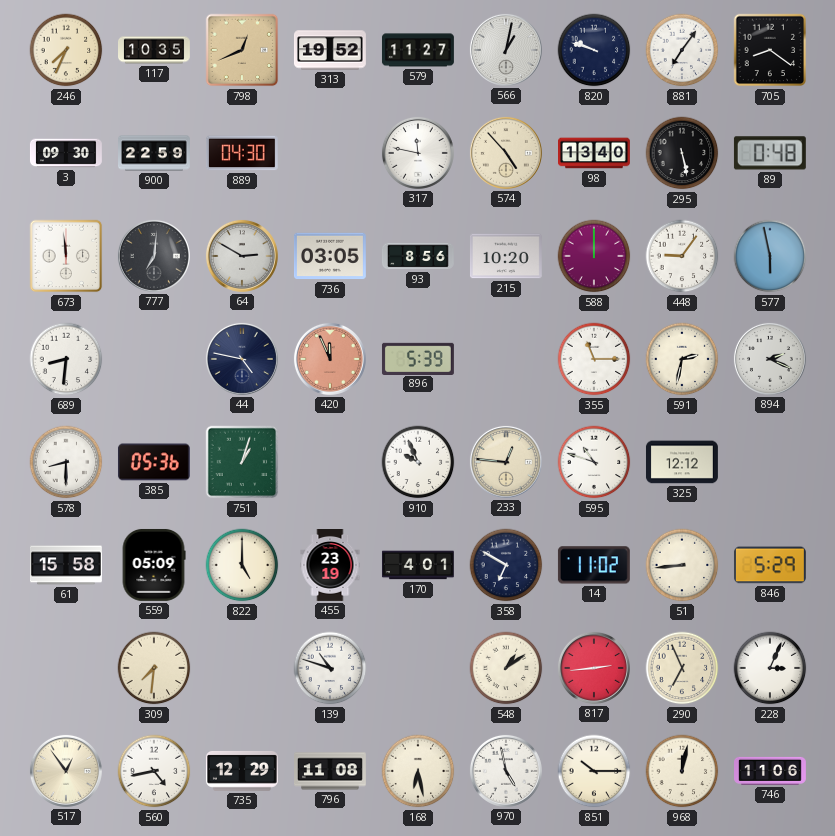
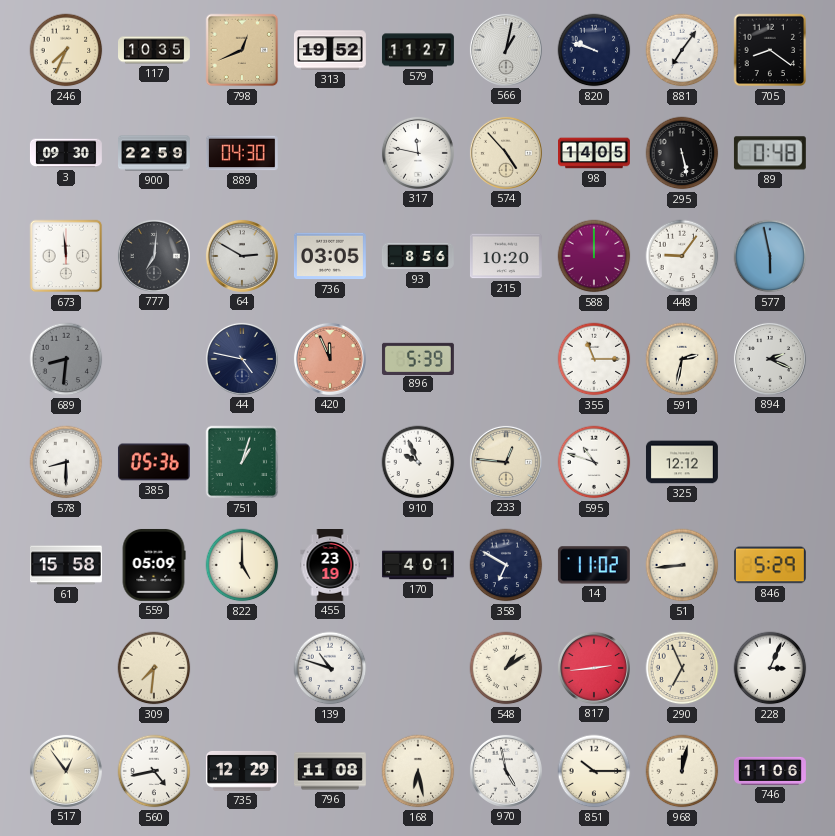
98: 13:40 -> 14:05
689 dial: white -> grey
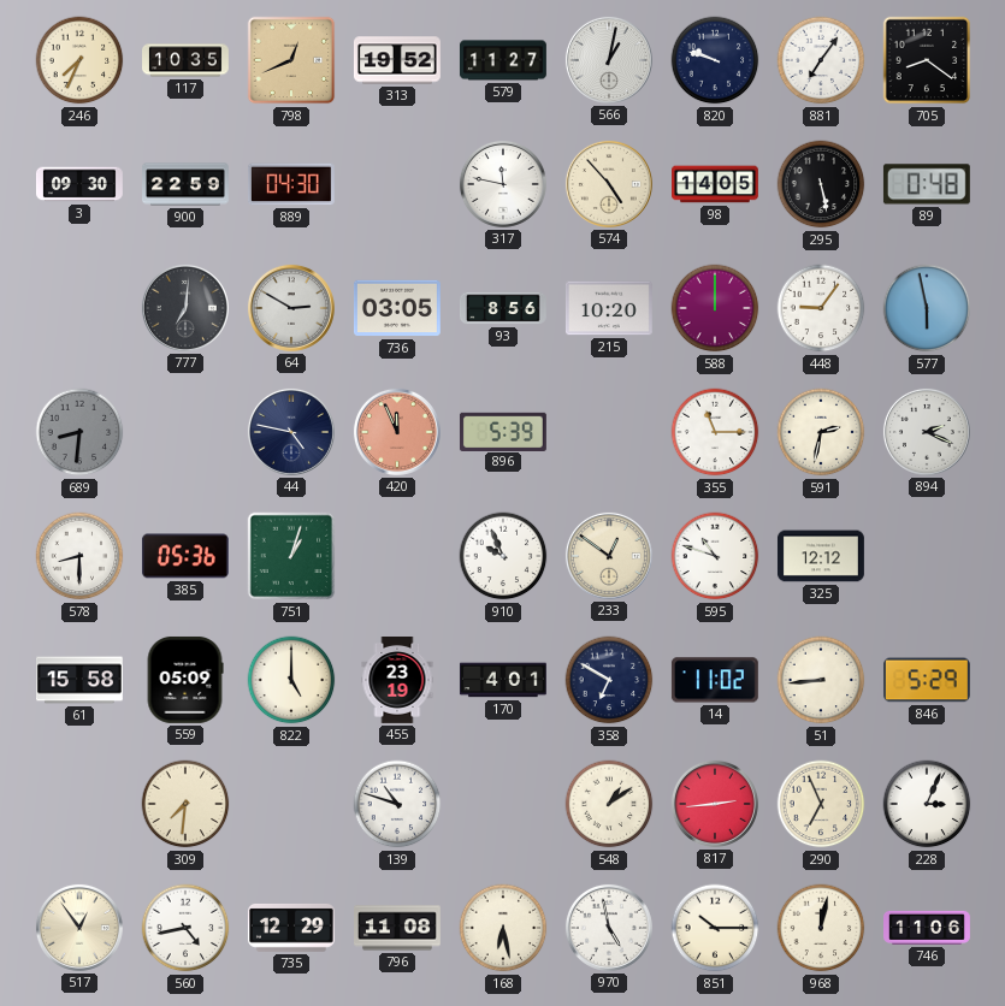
673: 11:59 -> none
233: 12:46 -> 12:51
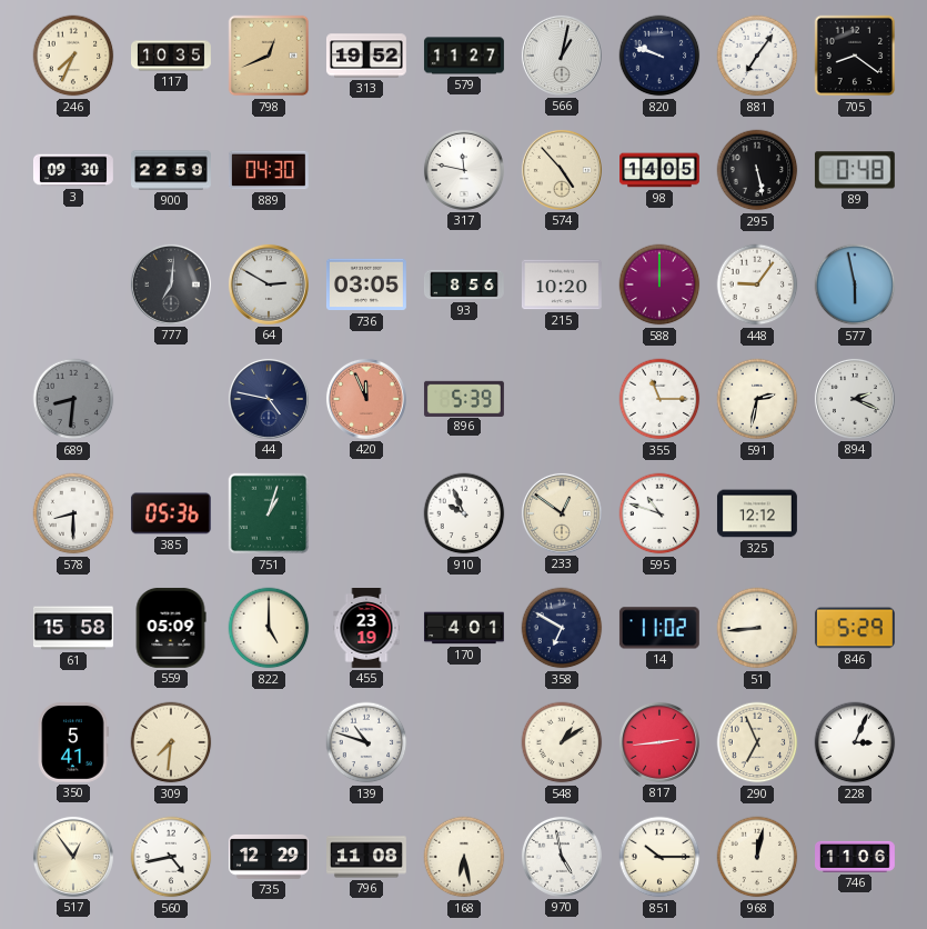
350: none -> 5:41
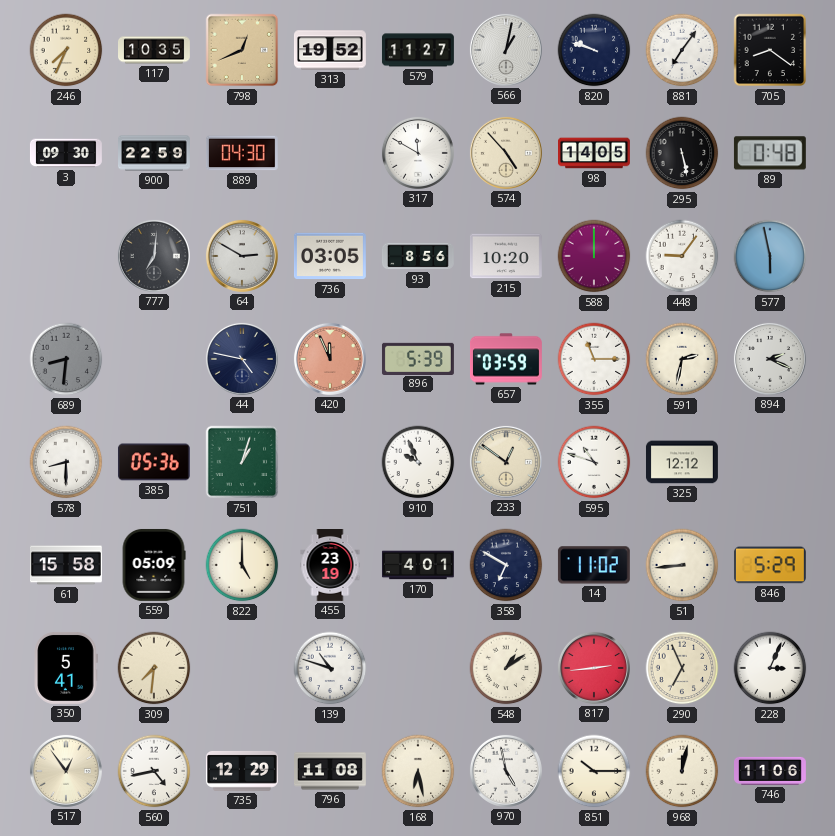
317: 11:47 -> 11:50
657: none -> 03:59
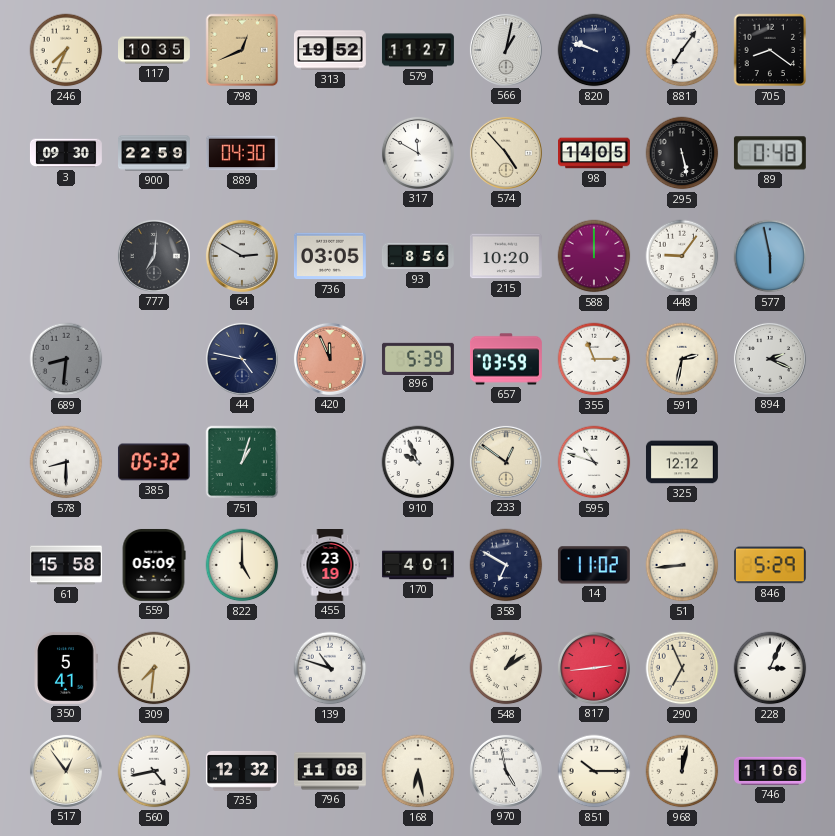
385: 05:36 -> 05:32
735: 12:29 -> 12:32
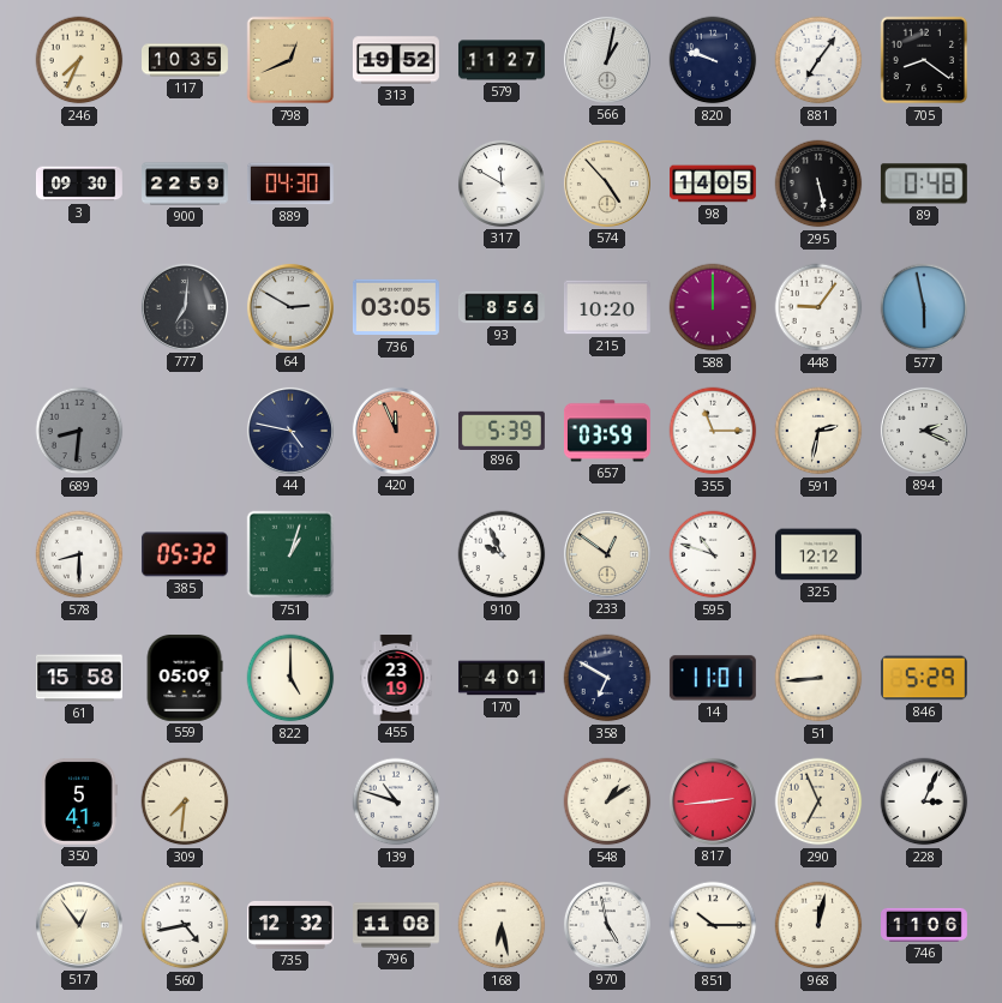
14: 11:02 -> 11:01
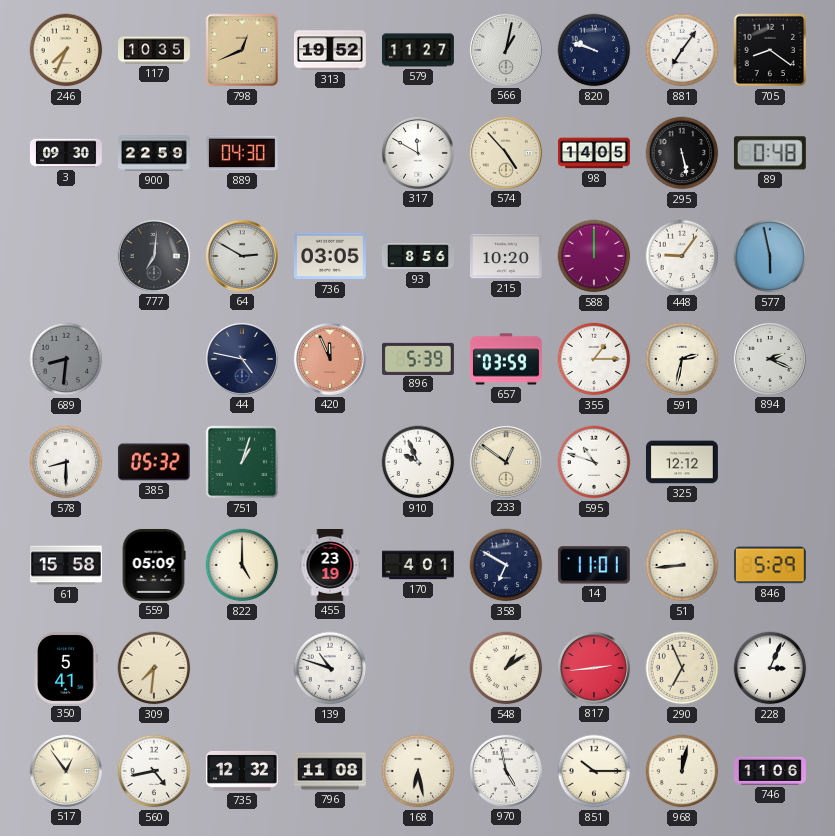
355: 11:15 -> 1:15
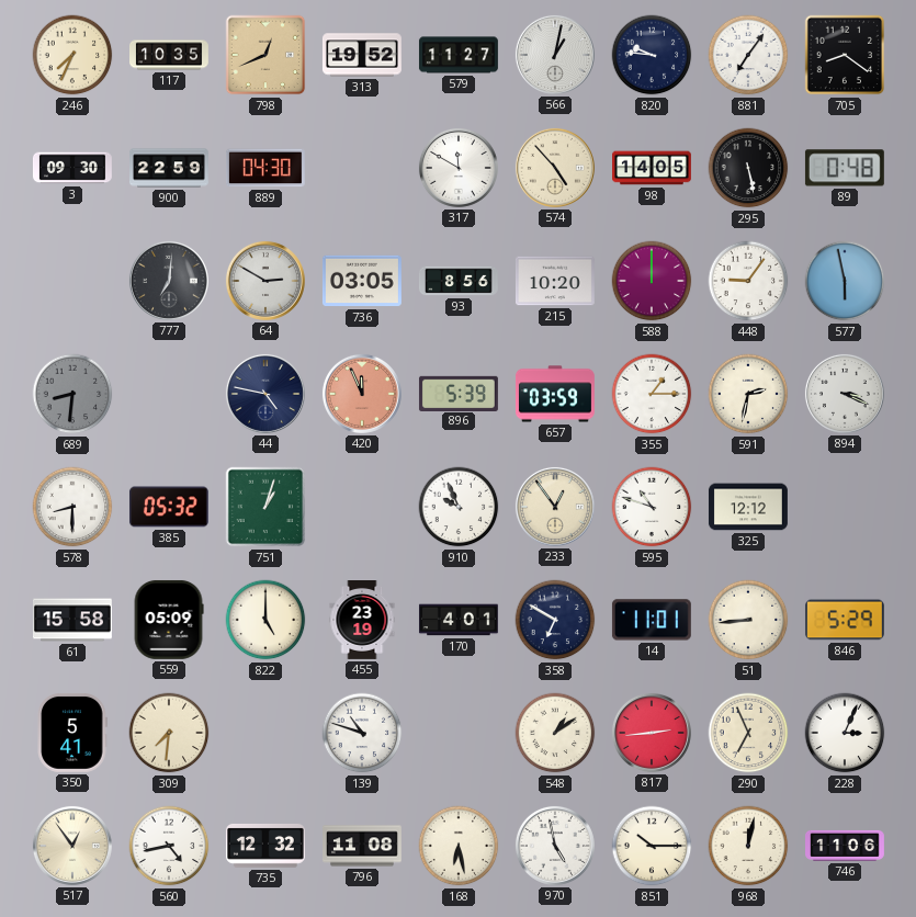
820: 9:48 -> 9:46
894: 2:19 -> 3:19
233: 12:51 -> 12:54
